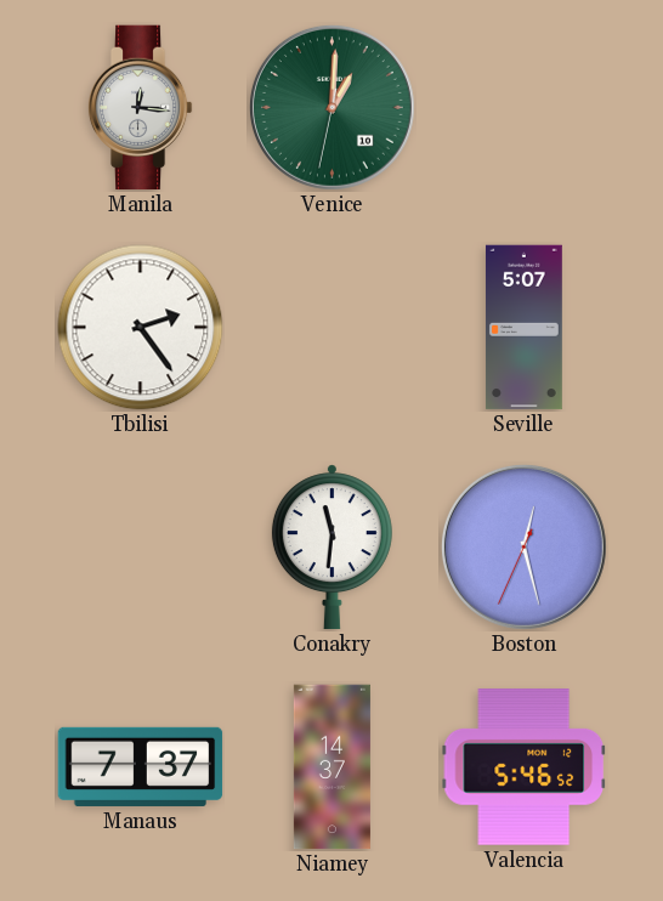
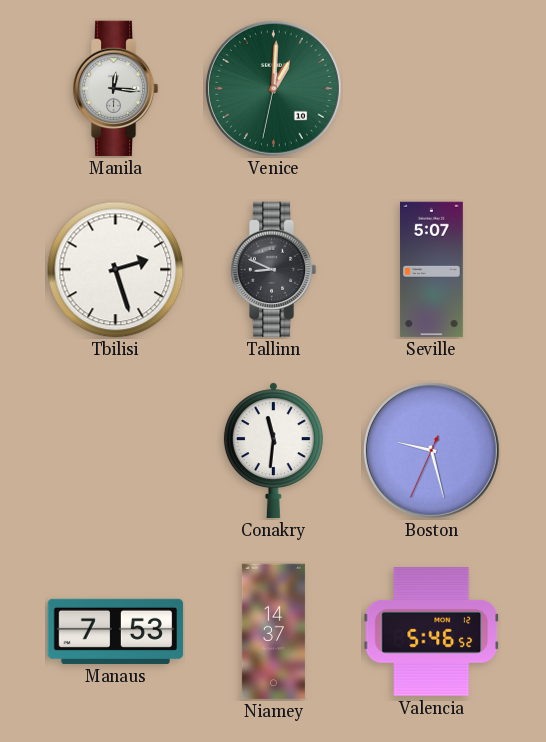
Tbilisi: 2:24 -> 2:27
Tallinn: none -> 8:49
Boston: 12:27 -> 9:27
Manaus: 7:37 -> 7:53
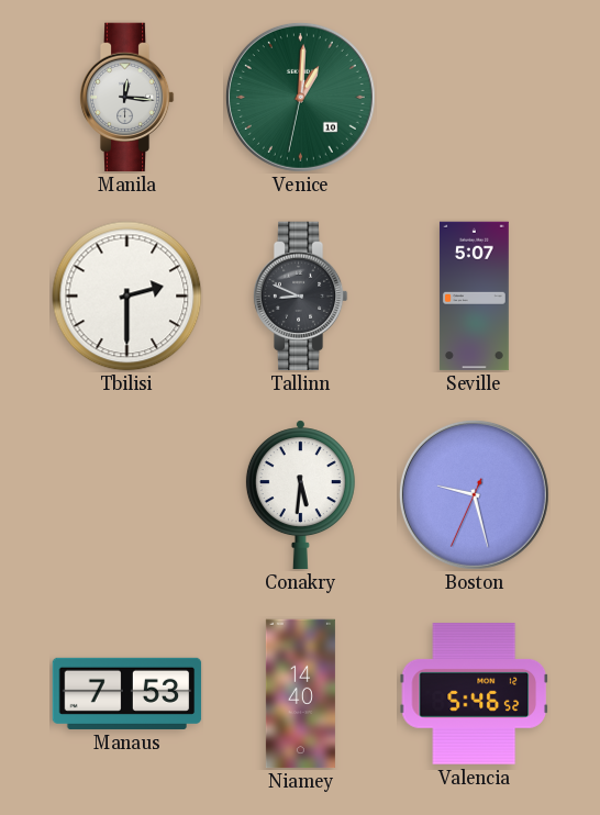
Tbilisi: 2:27 -> 2:30
Conakry: 11:31 -> 5:31
Niamey: 14:37 -> 14:40
